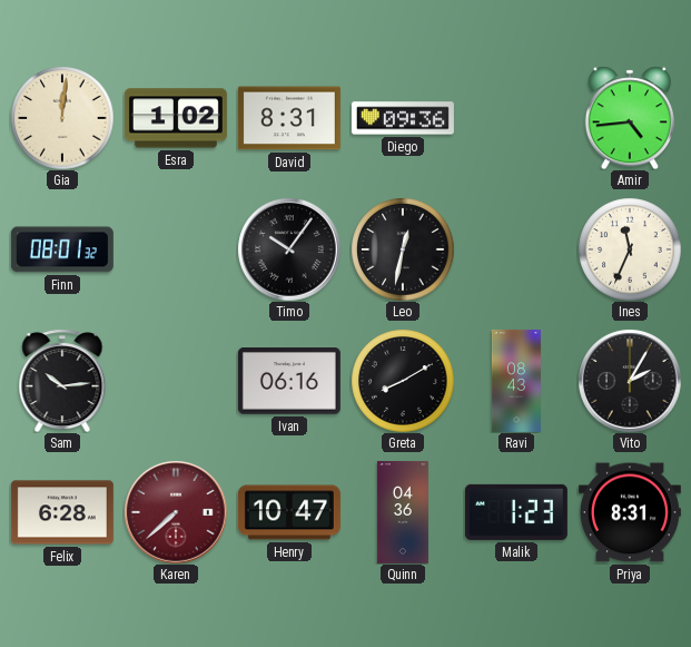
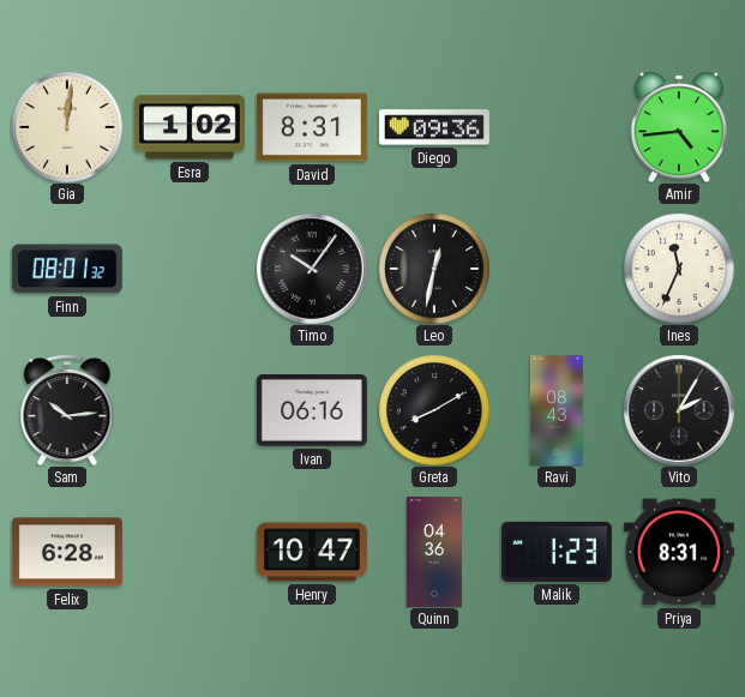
Karen: 7:38 -> none
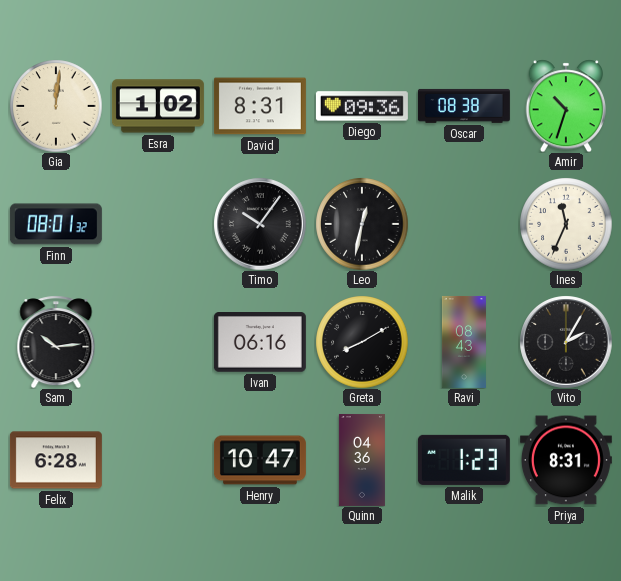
Oscar: none -> 08:38
Amir: 4:44 -> 10:33
